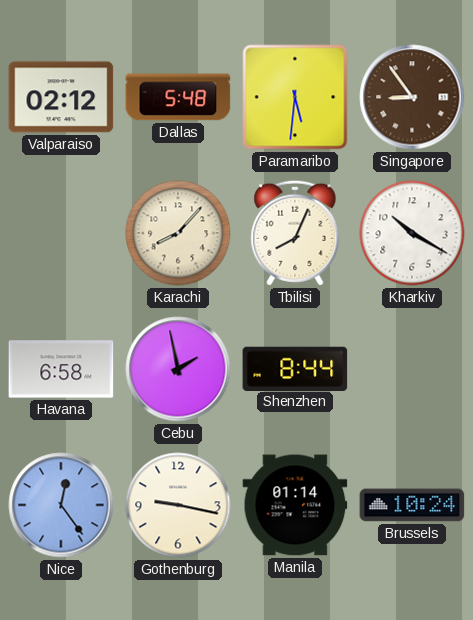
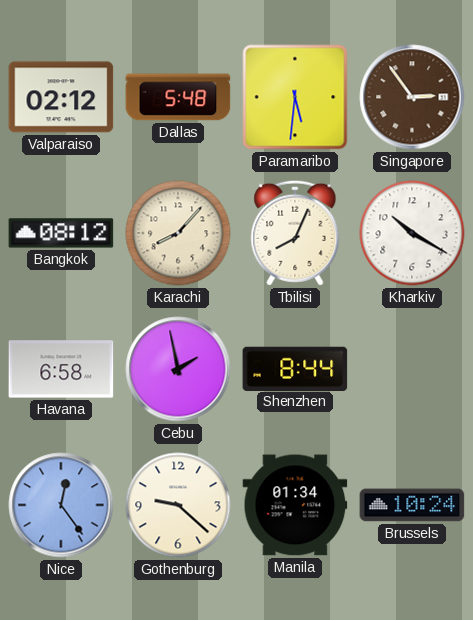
Singapore: 8:54 -> 2:54
Bangkok: none -> 08:12
Gothenburg: 9:17 -> 9:22
Manila: 01:14 -> 01:34
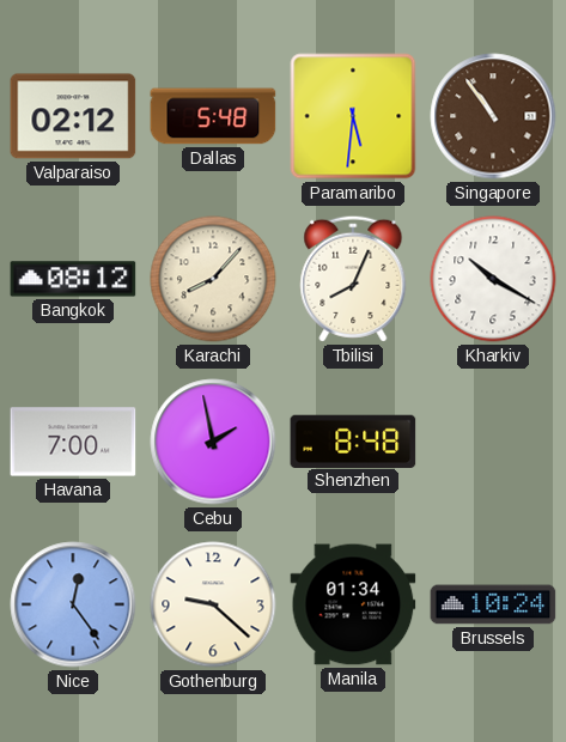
Singapore: 2:54 -> 10:54
Havana: 6:58 -> 7:00
Shenzhen: 8:44 -> 8:48
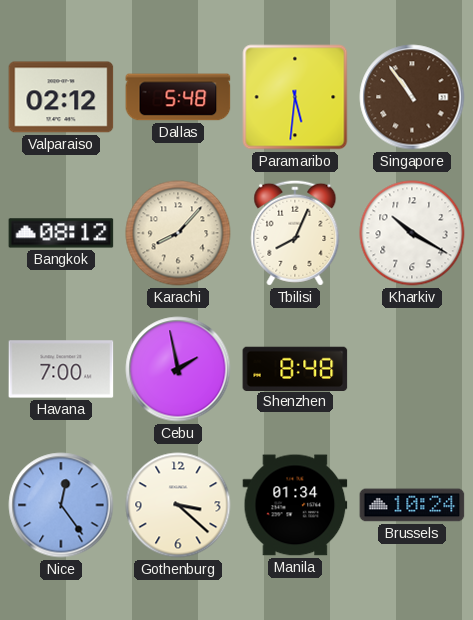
Gothenburg: 9:22 -> 3:22
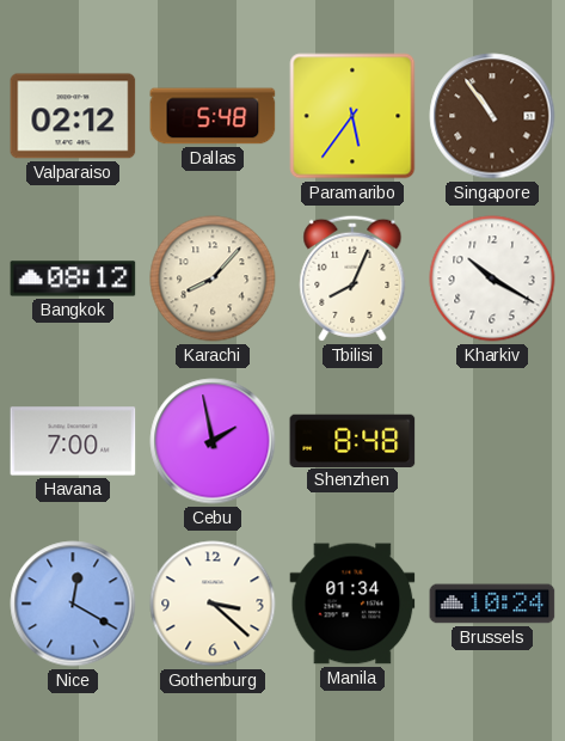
Paramaribo: 5:31 -> 5:36
Nice: 12:24 -> 12:20
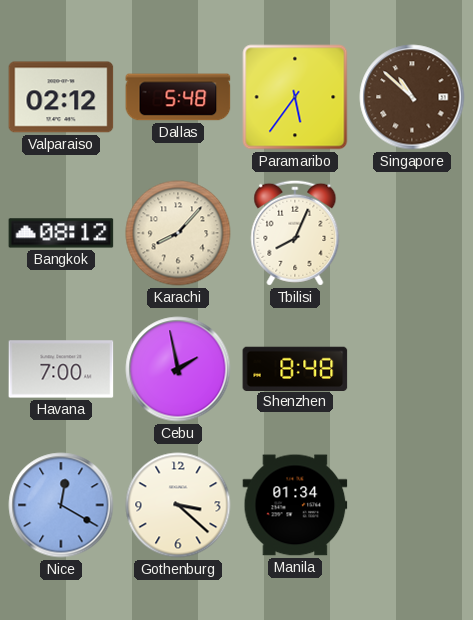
Singapore: 10:54 -> 10:52
Kharkiv: 10:20 -> none
Brussels: 10:24 -> none
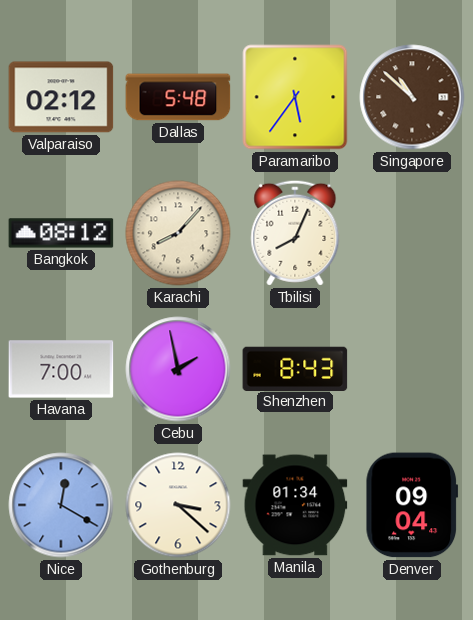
Shenzhen: 8:48 -> 8:43
Denver: none -> 09:04
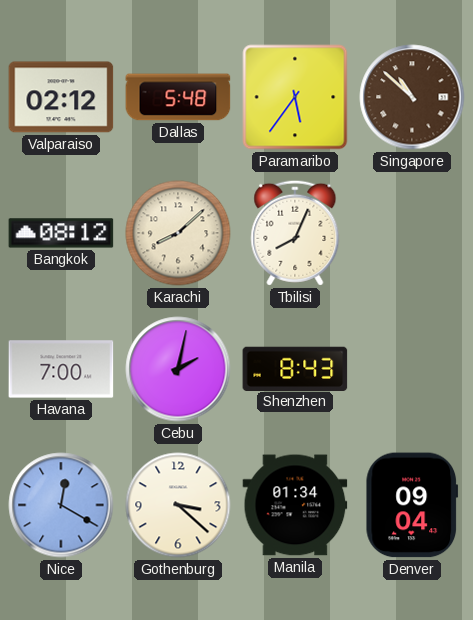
Karachi: 8:07 -> 8:08
Cebu: 1:58 -> 2:02
